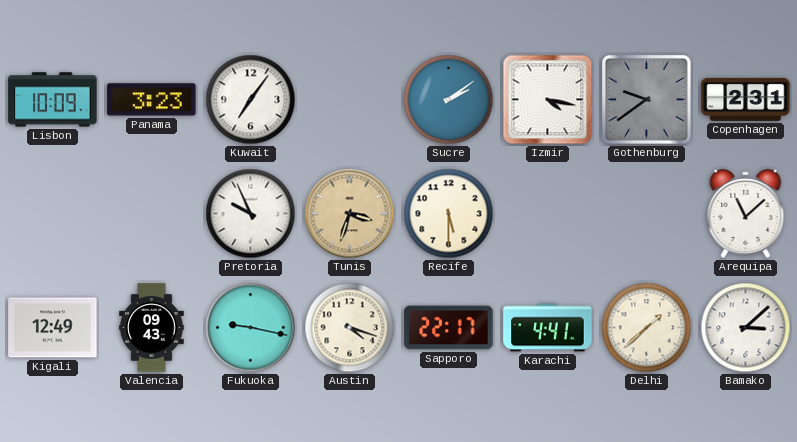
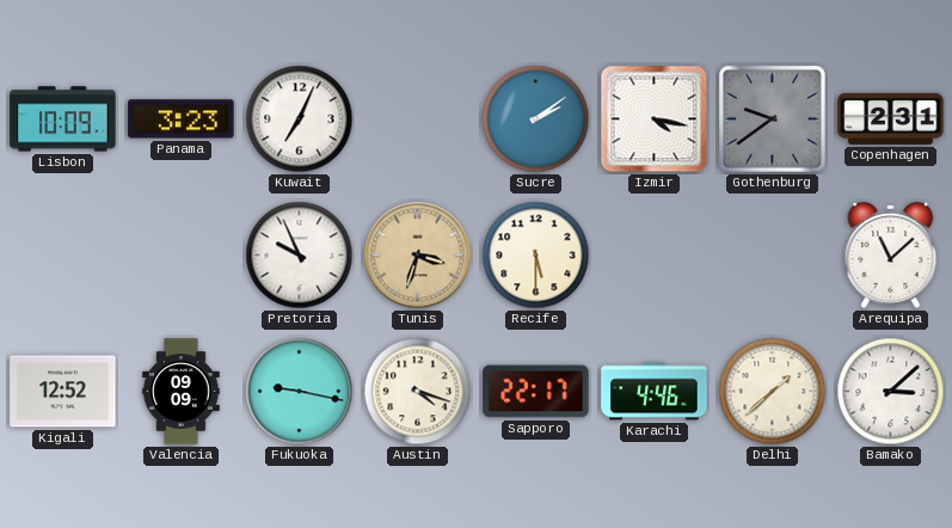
Kuwait: 7:06 -> 7:04
Kigali: 12:49 -> 12:52
Valencia: 09:43 -> 09:09
Karachi: 4:41 -> 4:46
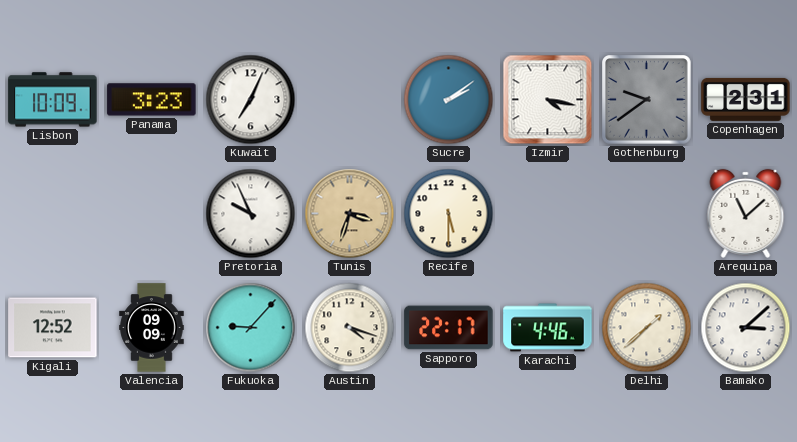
Fukuoka: 9:17 -> 9:07
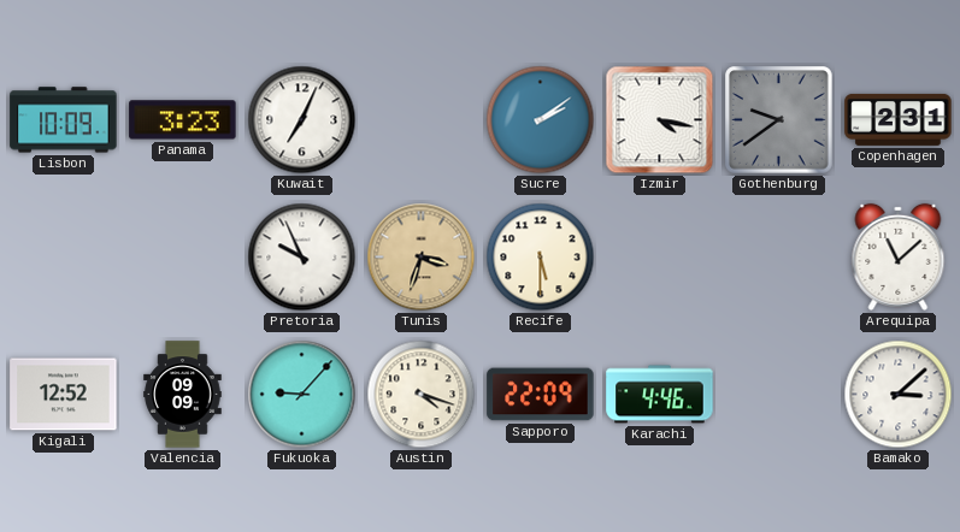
Sapporo: 22:17 -> 22:09
Delhi: 1:38 -> none
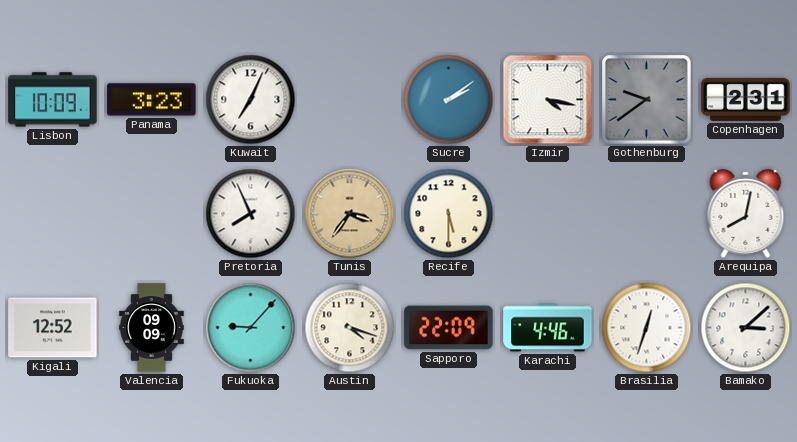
Pretoria: 9:56 -> 7:56
Tunis: 3:33 -> 3:36
Arequipa: 11:08 -> 8:02
Brasilia: none -> 12:33
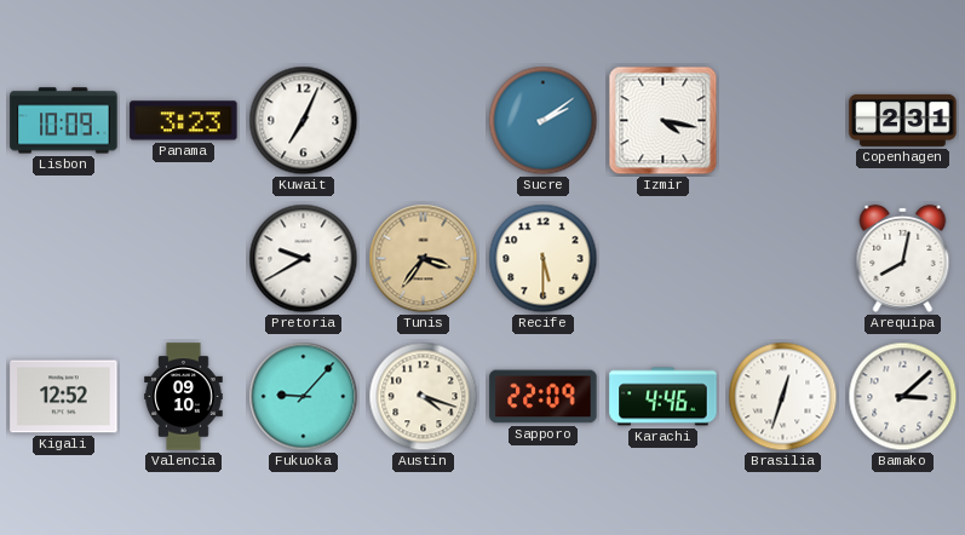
Gothenburg: 9:39 -> none
Pretoria: 7:56 -> 9:40
Valencia: 09:09 -> 09:10
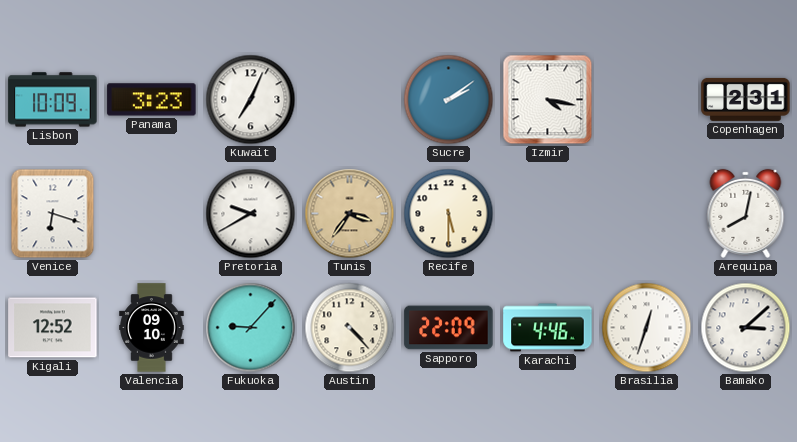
Venice: none -> 6:18
Austin: 4:18 -> 4:23
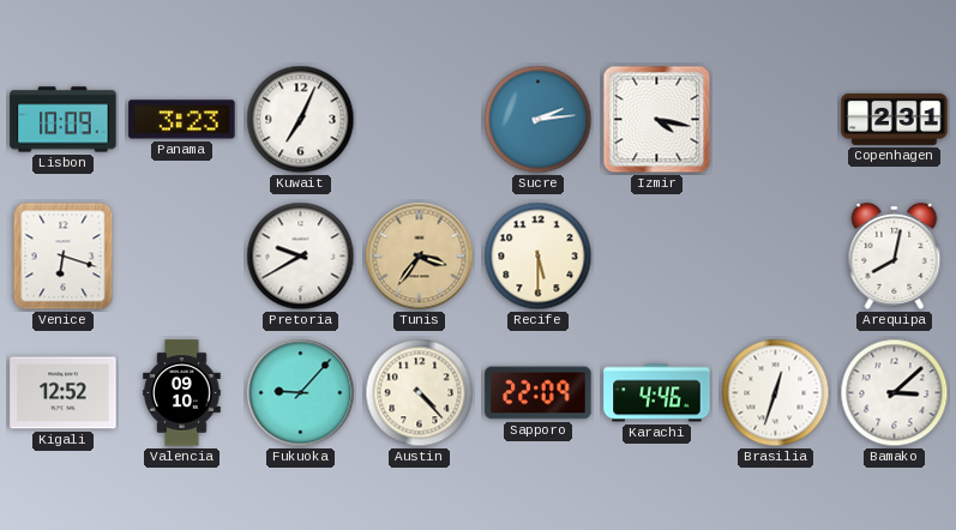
Sucre: 2:09 -> 2:14
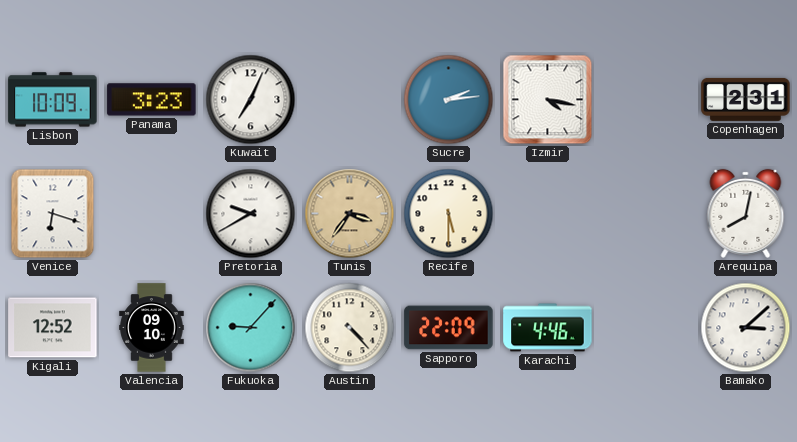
Brasilia: 12:33 -> none
